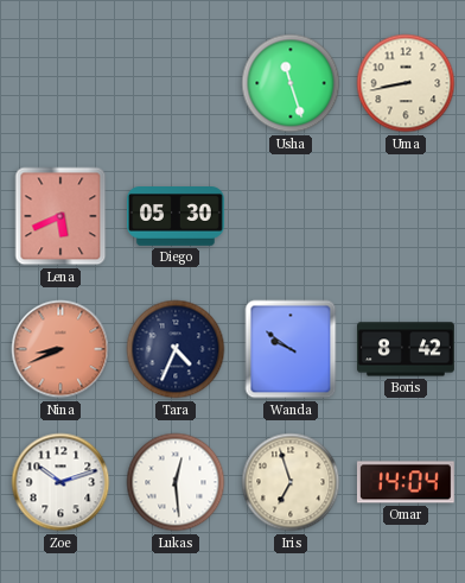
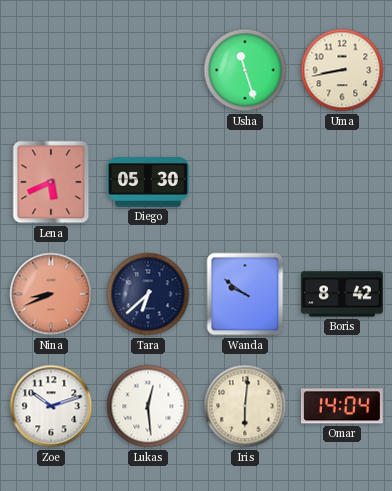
Tara: 4:34 -> 6:38
Iris: 6:57 -> 6:01
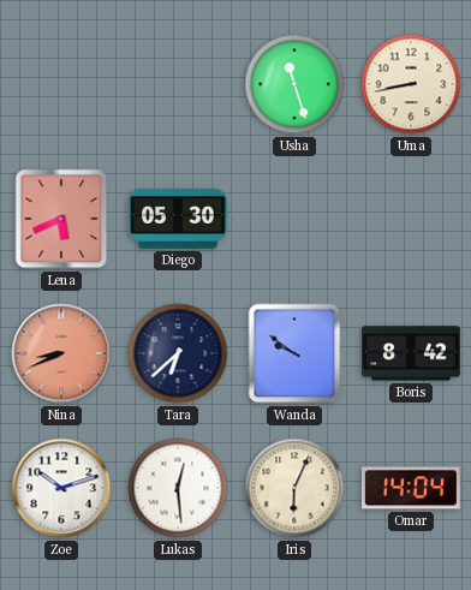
Iris: 6:01 -> 6:04
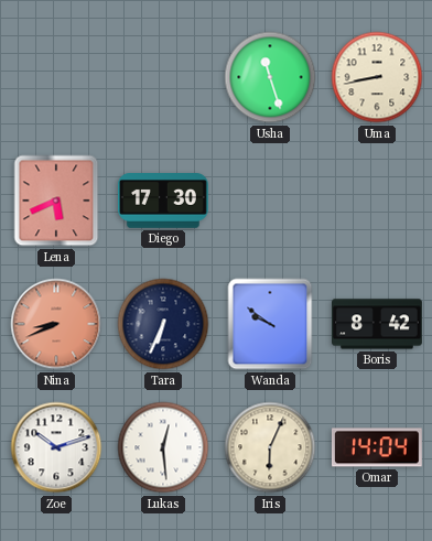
Diego: 05:30 -> 17:30
Tara: 6:38 -> 6:34
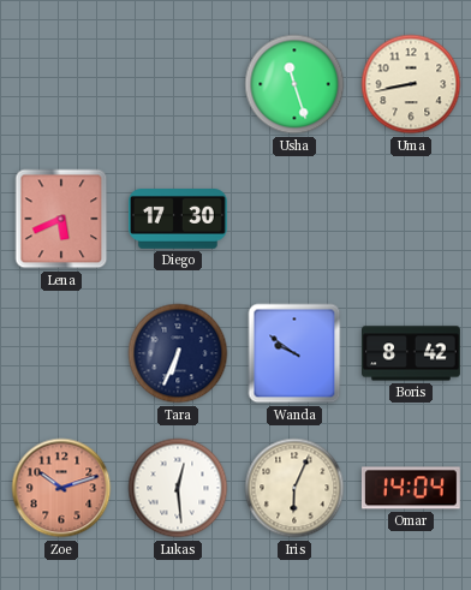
Nina: 8:41 -> none
Zoe dial: white -> salmon
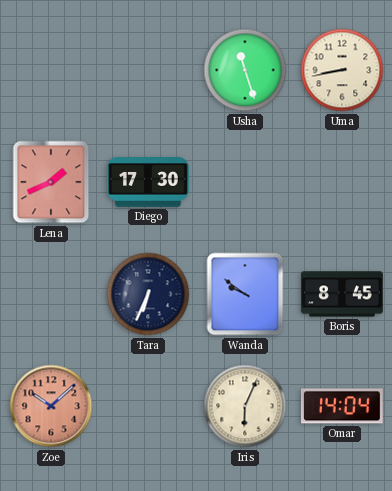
Lena: 5:41 -> 1:41
Boris: 8:42 -> 8:45
Zoe: 10:12 -> 10:08
Lukas: 12:29 -> none
